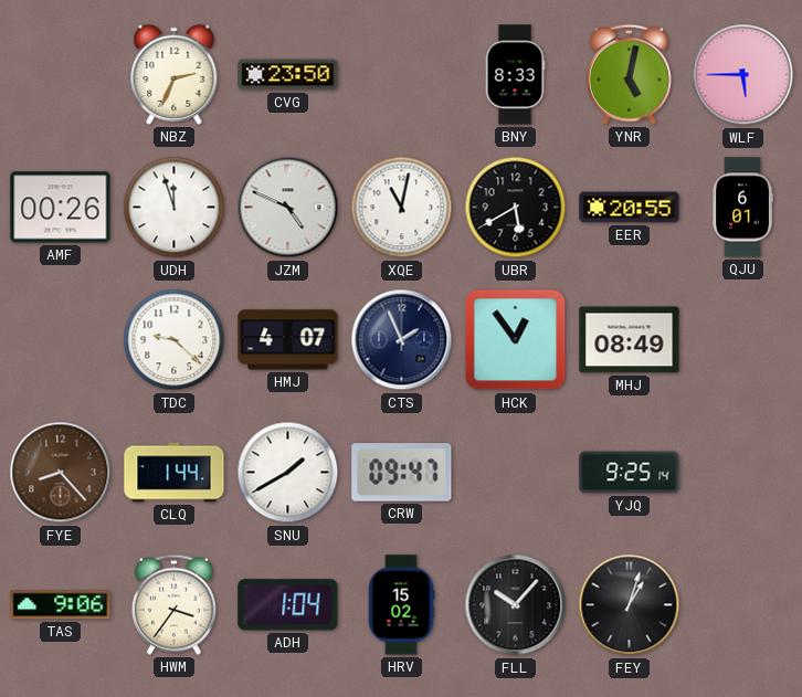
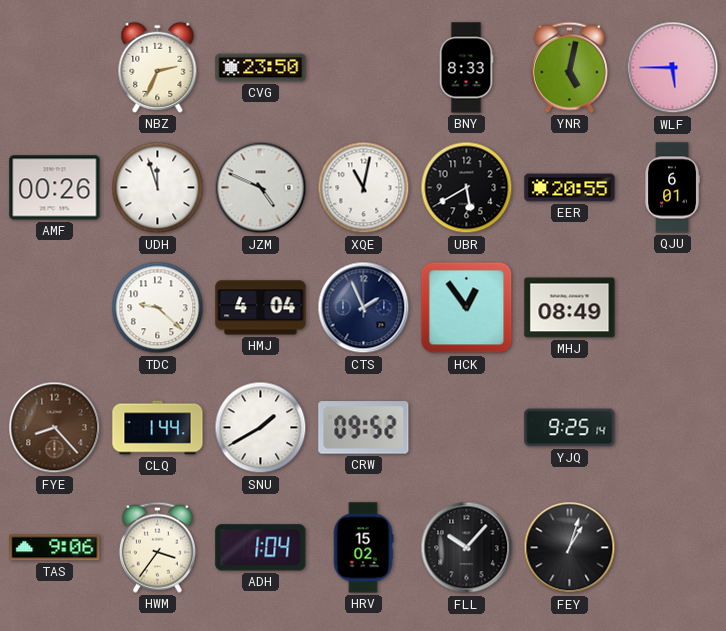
HMJ: 4:07 -> 4:04
CRW: 09:47 -> 09:52
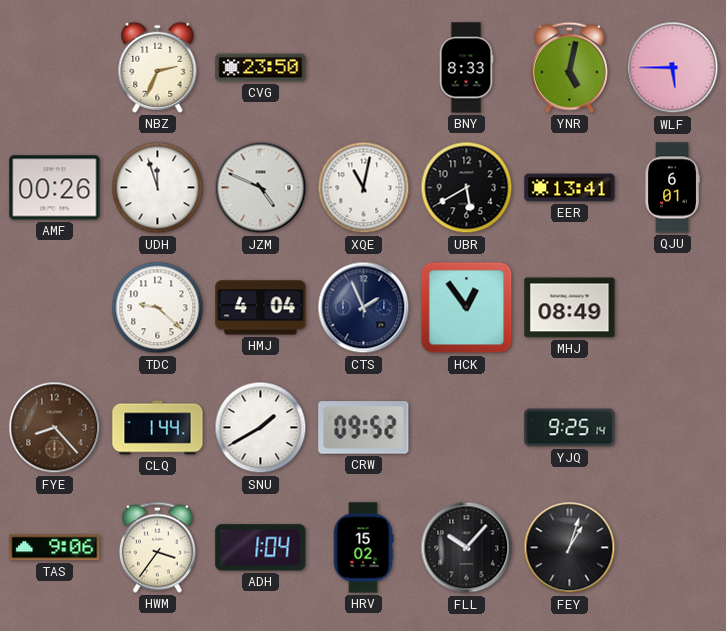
EER: 20:55 -> 13:41
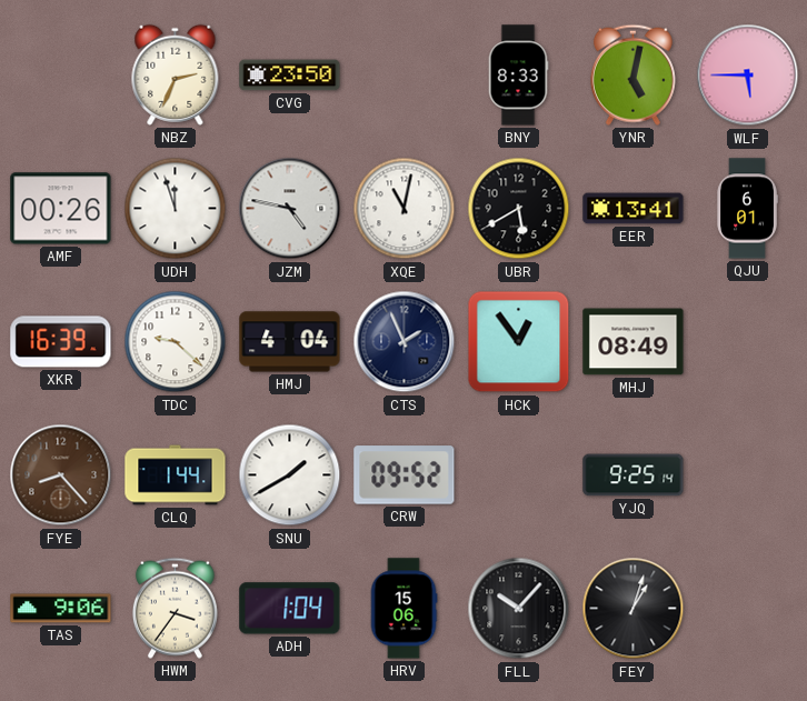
JZM: 4:49 -> 4:47
XKR: none -> 16:39
HRV: 15:02 -> 15:06
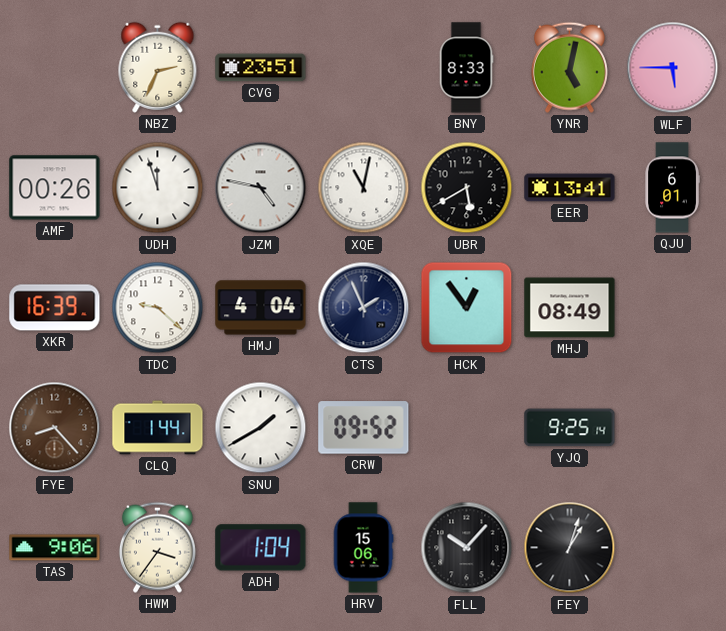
CVG: 23:50 -> 23:51
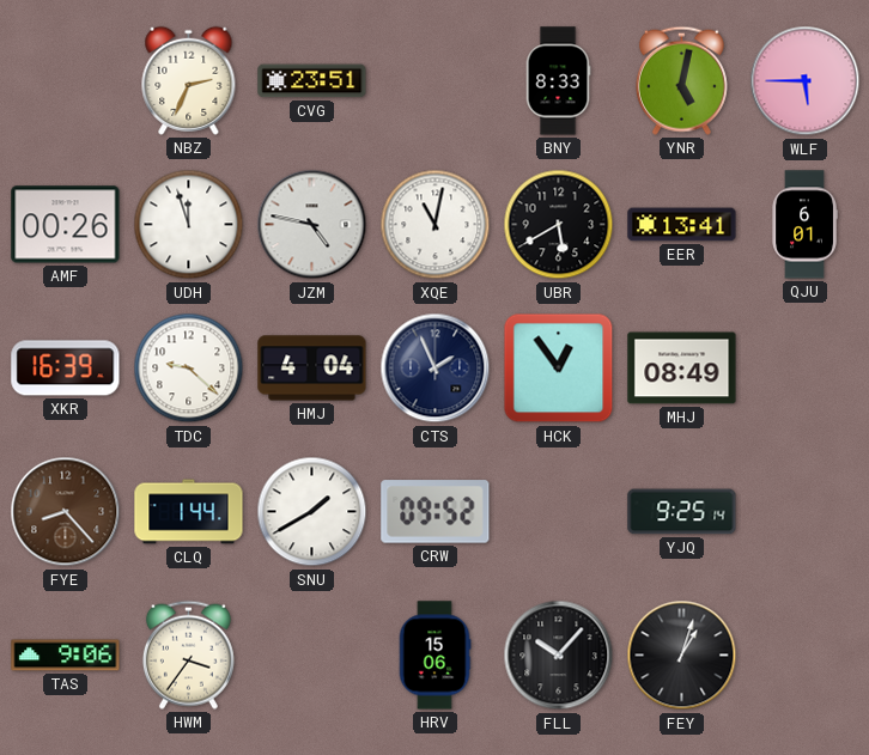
ADH: 1:04 -> none
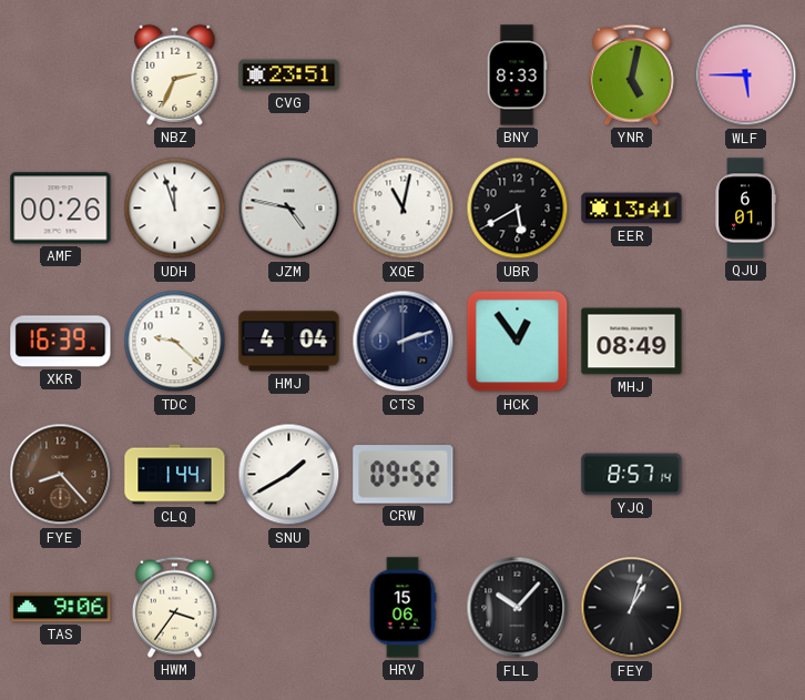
CTS: 1:56 -> 2:12
YJQ: 9:25 -> 8:57
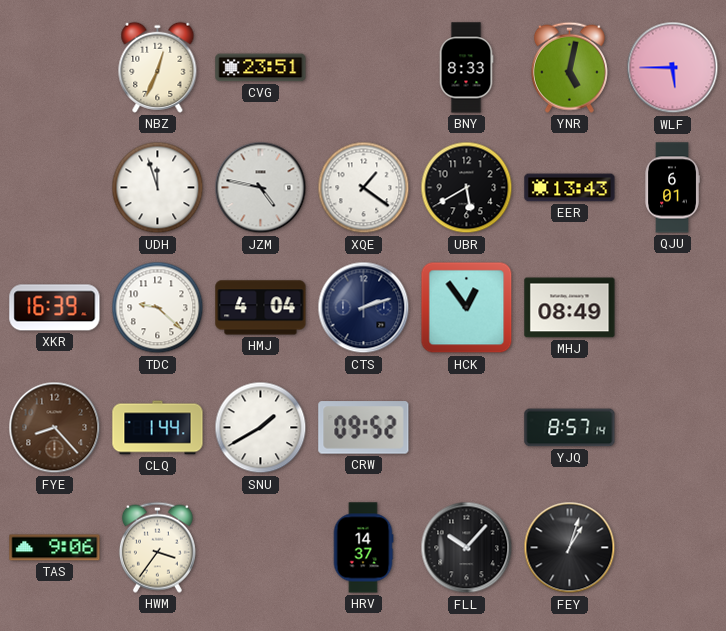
NBZ: 2:34 -> 12:34
AMF: 00:26 -> none
XQE: 11:02 -> 1:21
EER: 13:41 -> 13:43
HRV: 15:06 -> 14:37
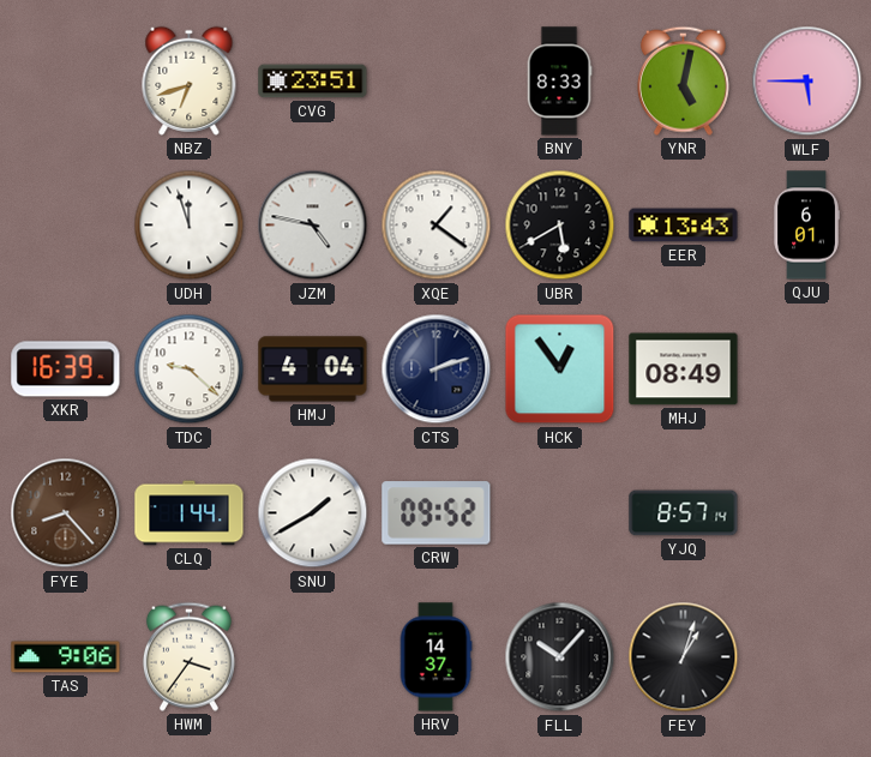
NBZ: 12:34 -> 6:42
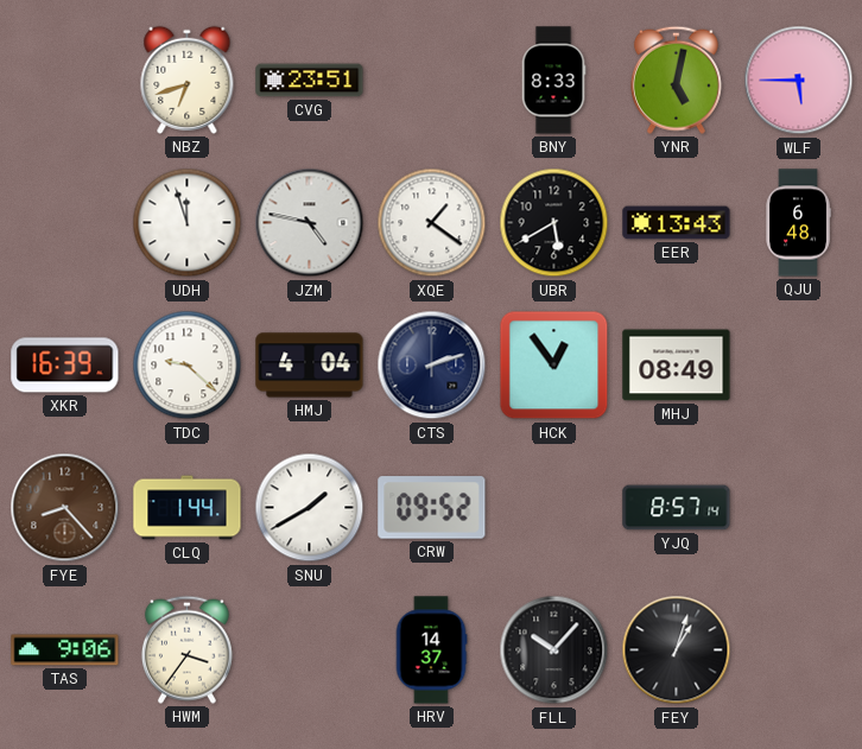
QJU: 6:01 -> 6:48
